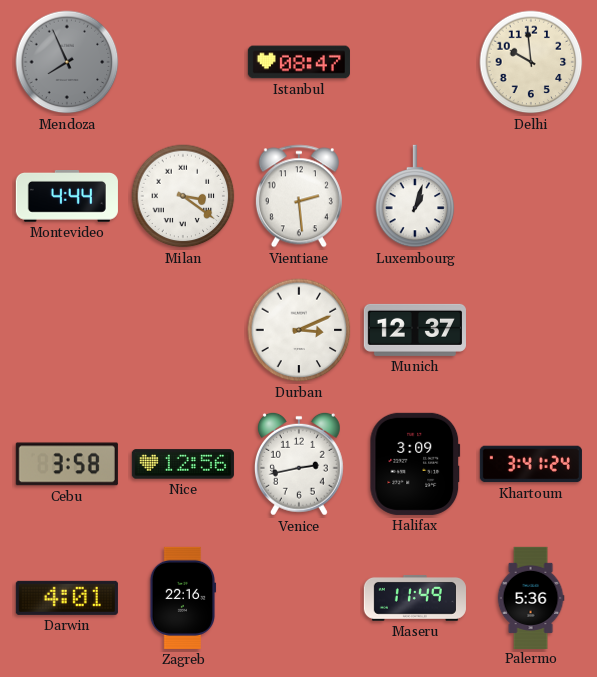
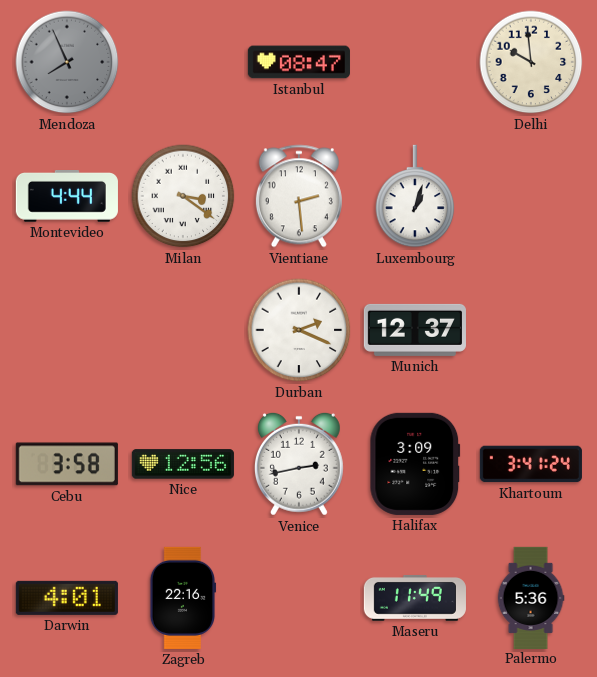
Durban: 3:11 -> 2:19
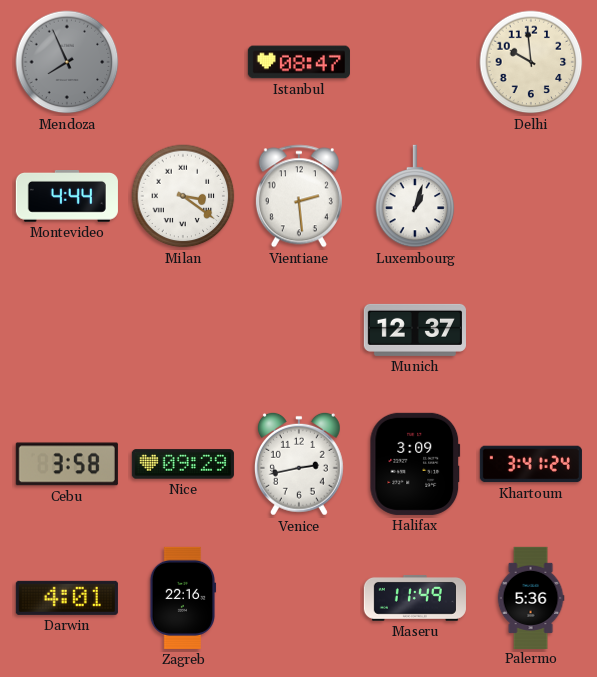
Durban: 2:19 -> none
Nice: 12:56 -> 09:29
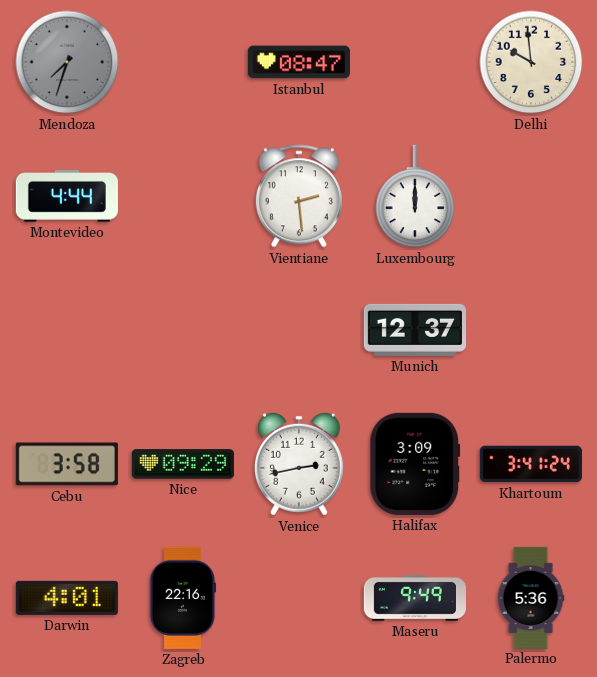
Mendoza: 7:56 -> 7:33
Milan: 3:21 -> none
Luxembourg: 1:03 -> 12:00
Maseru: 11:49 -> 9:49
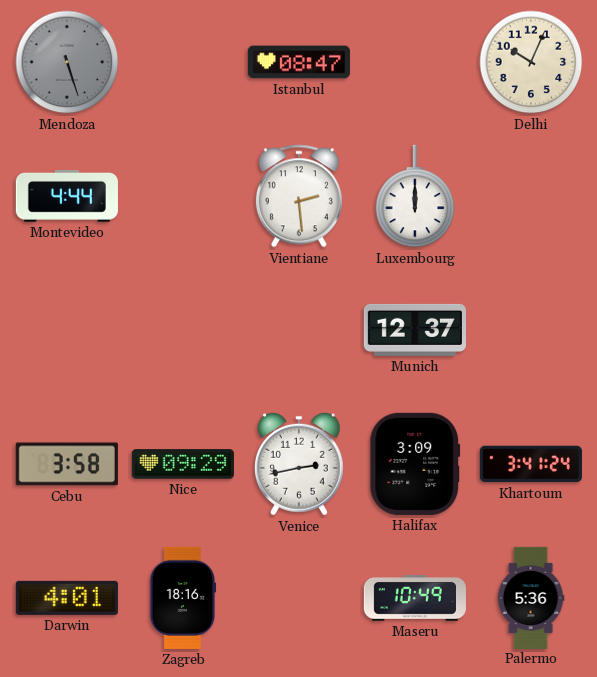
Mendoza: 7:33 -> 5:27
Delhi: 9:59 -> 10:04
Zagreb: 22:16 -> 18:16
Maseru: 9:49 -> 10:49
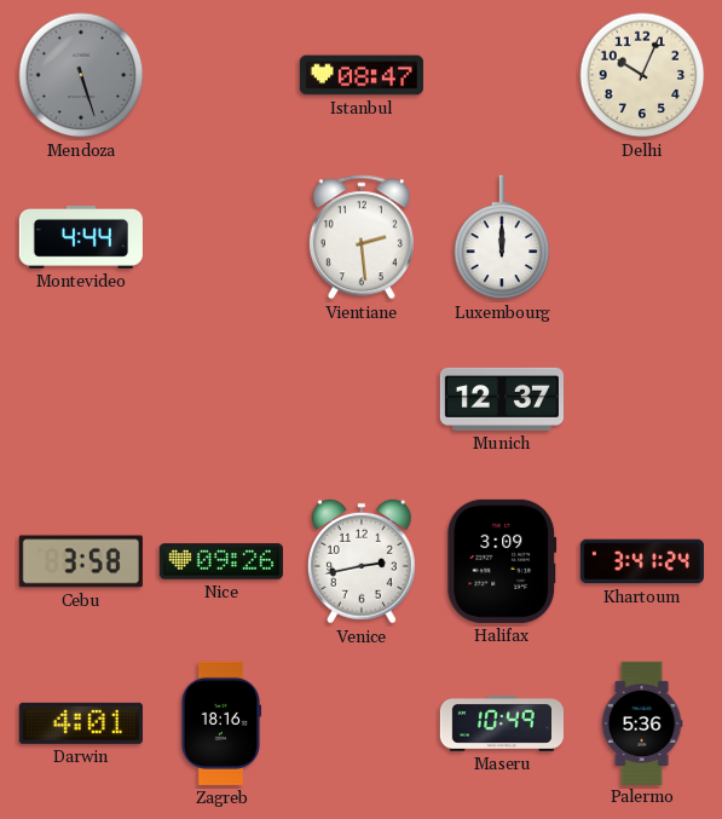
Nice: 09:29 -> 09:26
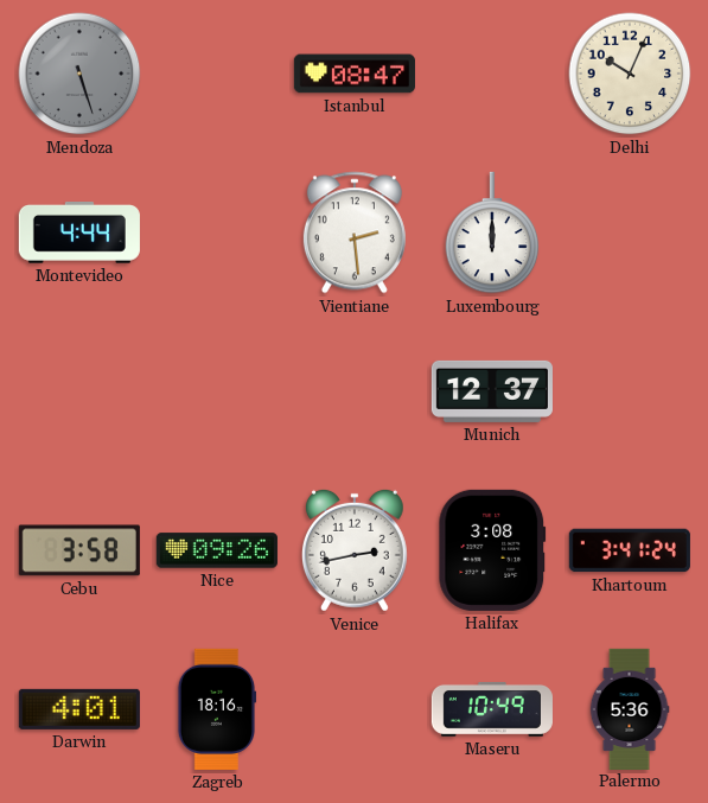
Halifax: 3:09 -> 3:08
